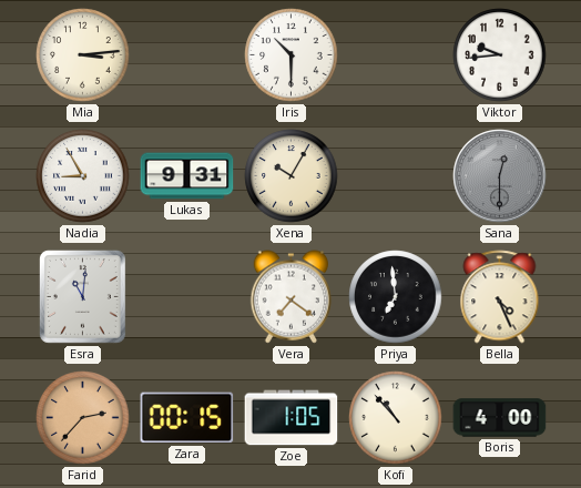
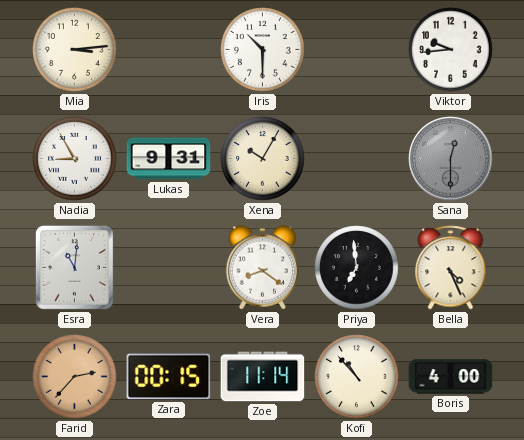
Vera: 7:21 -> 8:21
Zoe: 1:05 -> 11:14
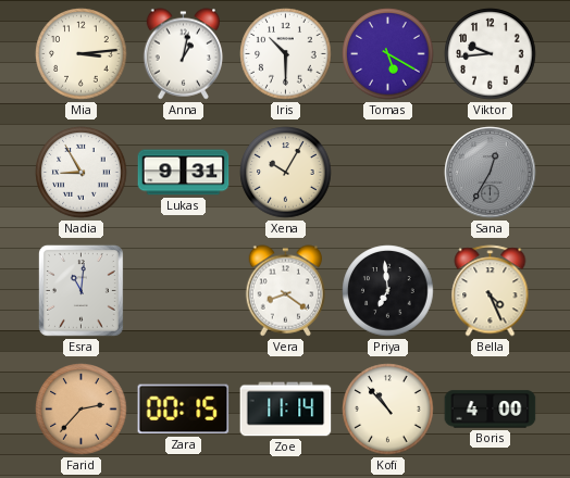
Anna: none -> 1:02
Tomas: none -> 5:20
Sana: 12:30 -> 12:35
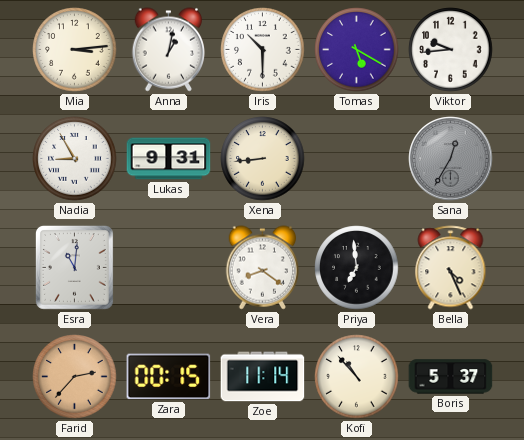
Xena: 10:05 -> 8:44
Boris: 4:00 -> 5:37
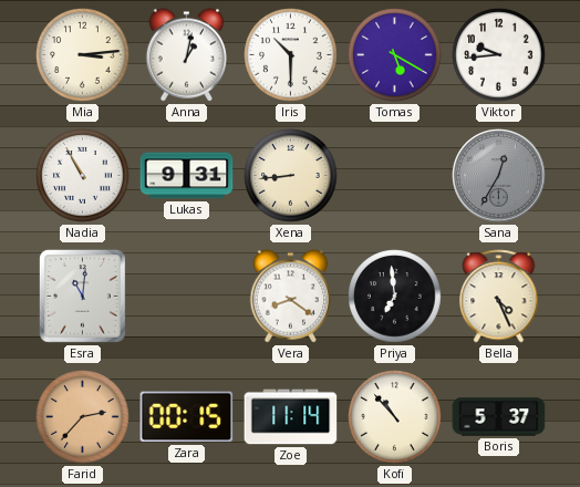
Nadia: 8:55 -> 10:55
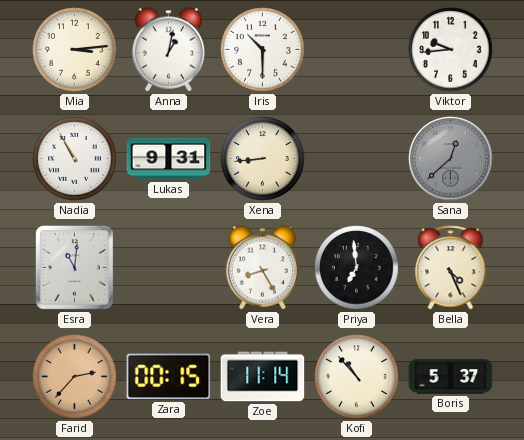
Tomas: 5:20 -> none
Sana: 12:35 -> 12:38
Vera: 8:21 -> 8:25
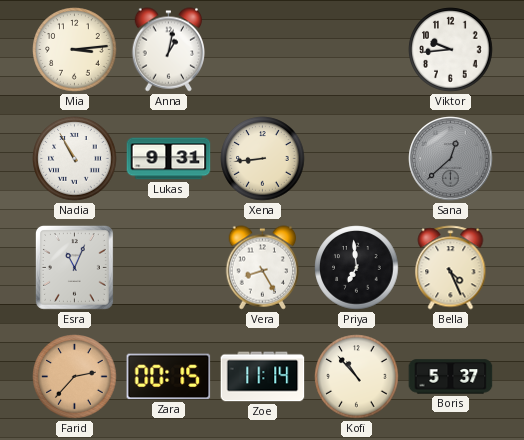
Iris: 10:30 -> none
Esra: 11:01 -> 11:04
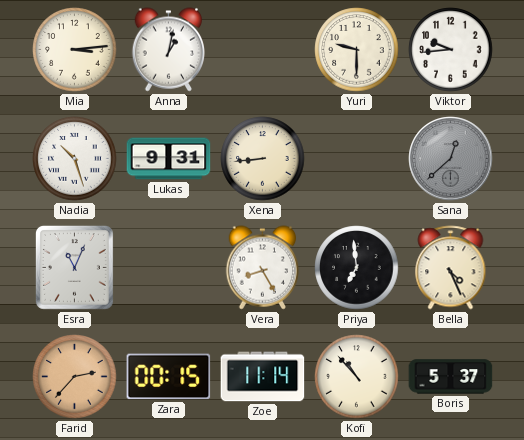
Yuri: none -> 9:30
Nadia: 10:55 -> 10:27
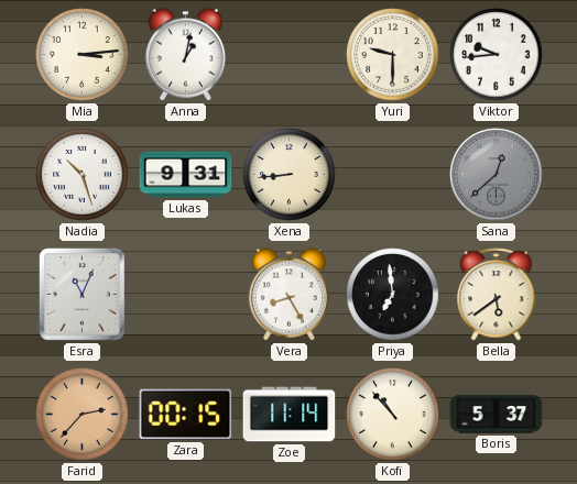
Bella: 4:26 -> 5:39
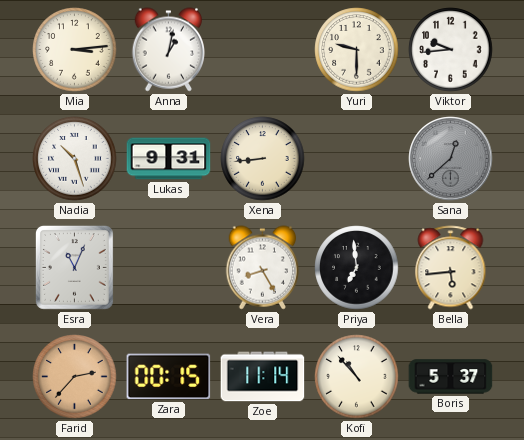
Bella: 5:39 -> 5:44
